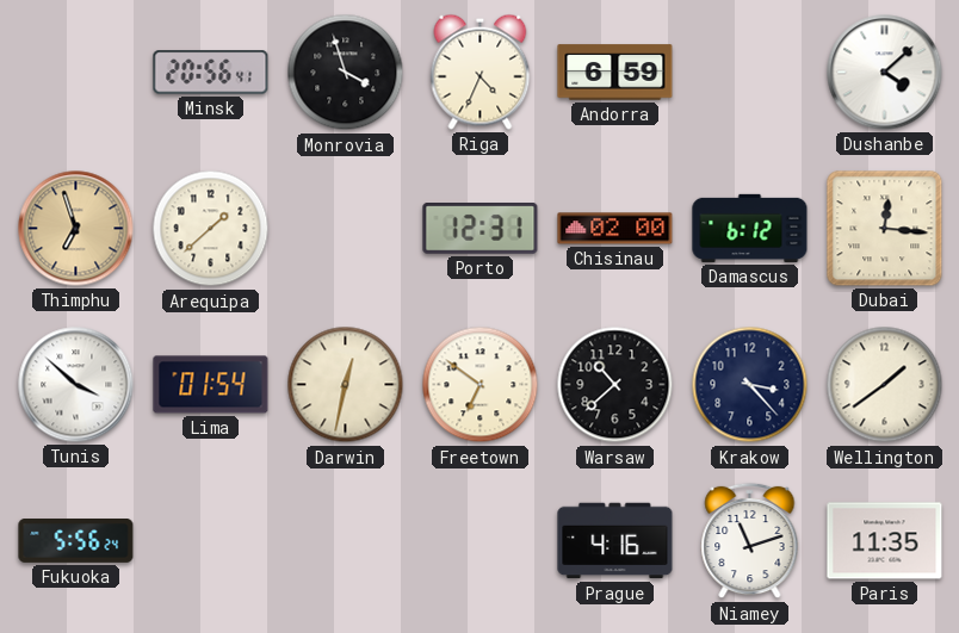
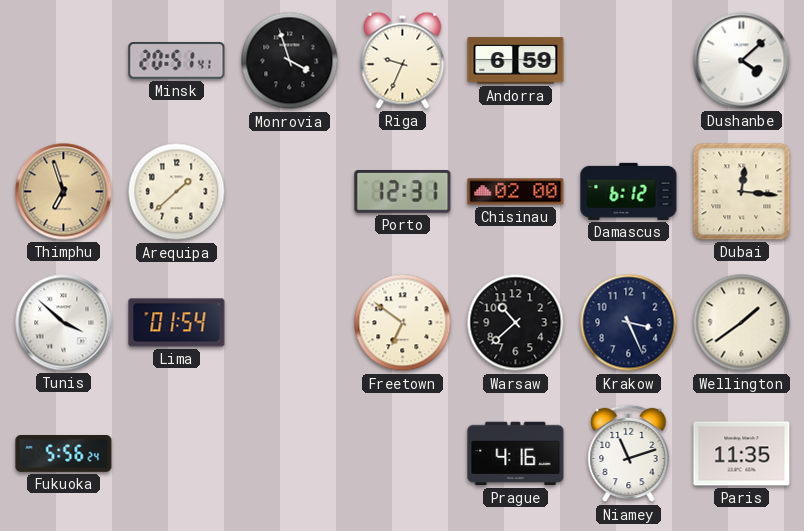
Minsk: 20:56 -> 20:51
Riga: 4:34 -> 9:34
Darwin: 12:32 -> none
Krakow: 3:23 -> 3:26
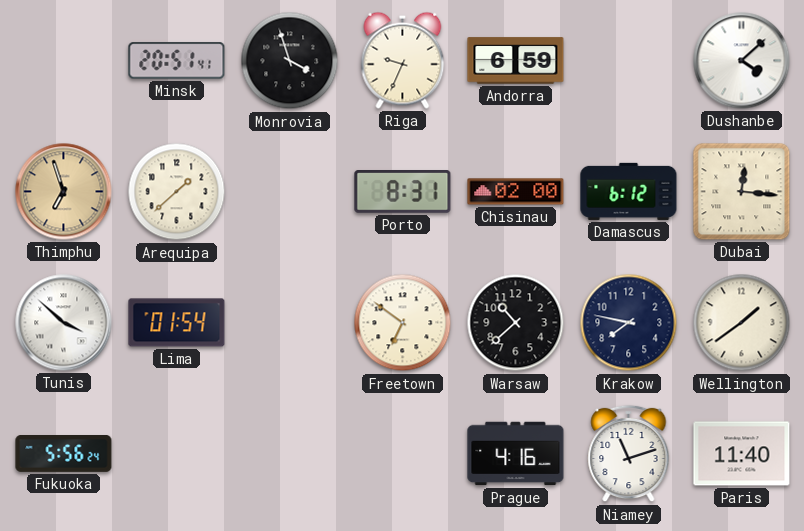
Porto: 12:31 -> 8:31
Krakow: 3:26 -> 7:47
Paris: 11:35 -> 11:40
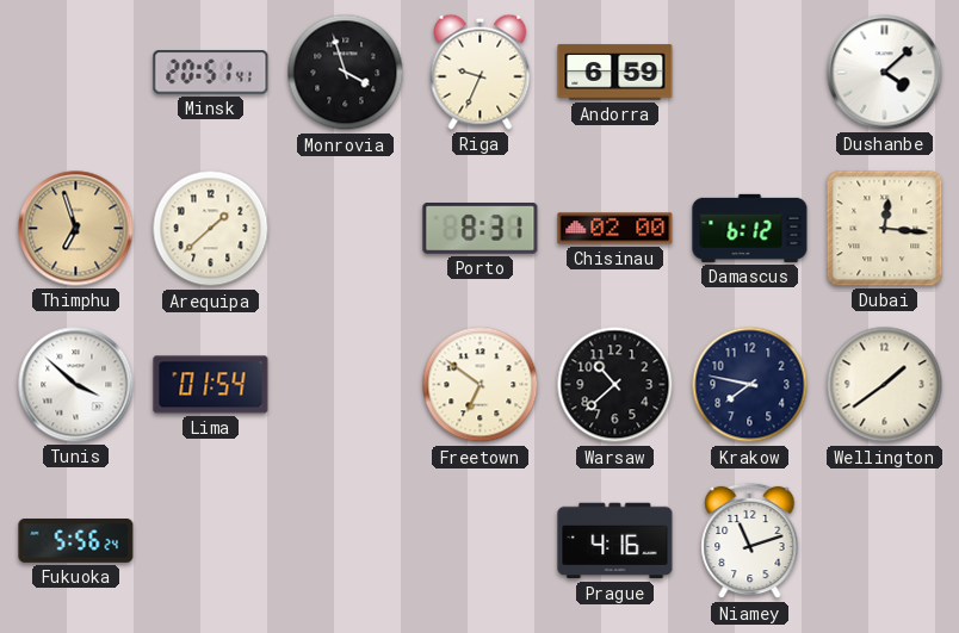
Paris: 11:40 -> none
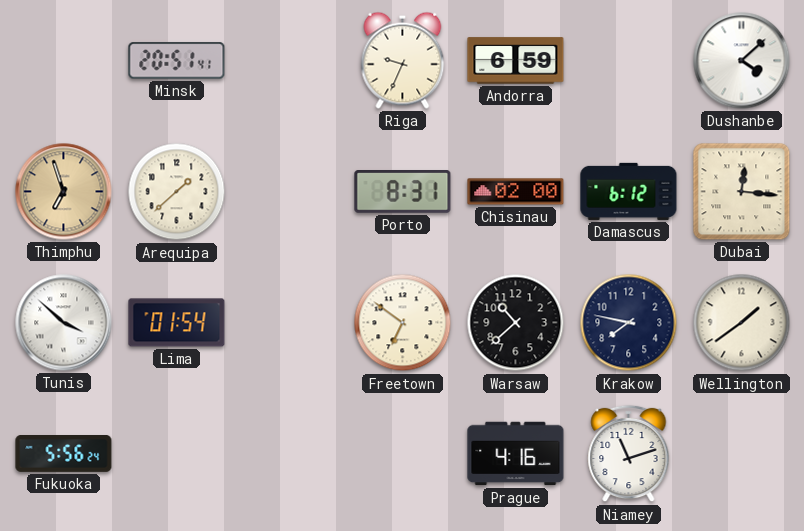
Monrovia: 3:57 -> none
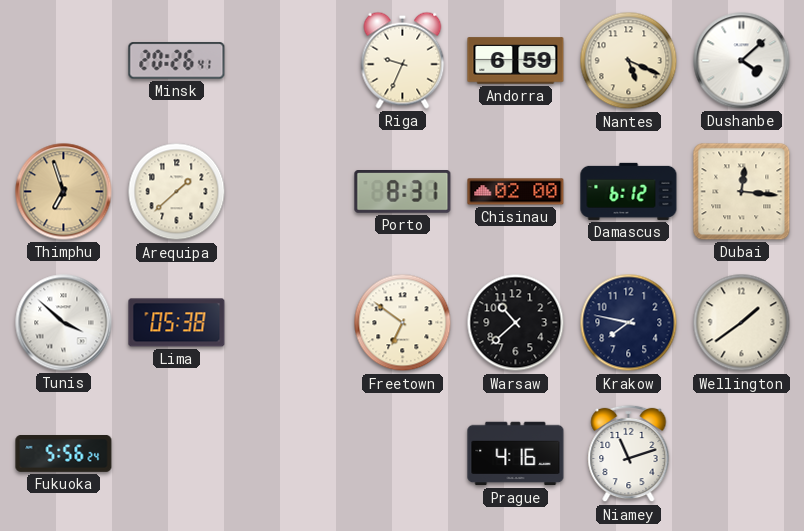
Minsk: 20:51 -> 20:26
Nantes: none -> 5:19
Lima: 01:54 -> 05:38
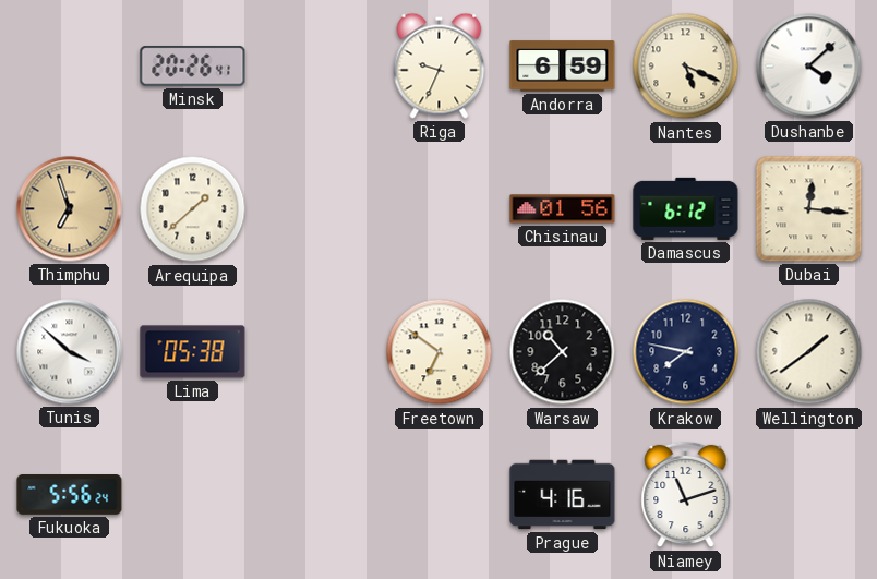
Porto: 8:31 -> none
Chisinau: 02:00 -> 01:56
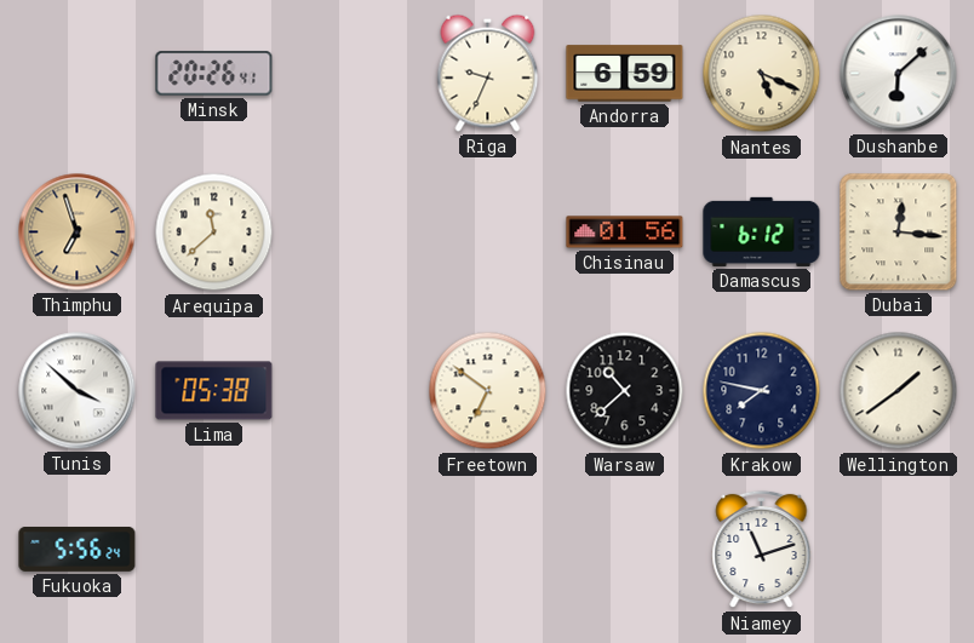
Dushanbe: 4:08 -> 6:08
Arequipa: 1:38 -> 11:38
Prague: 4:16 -> none
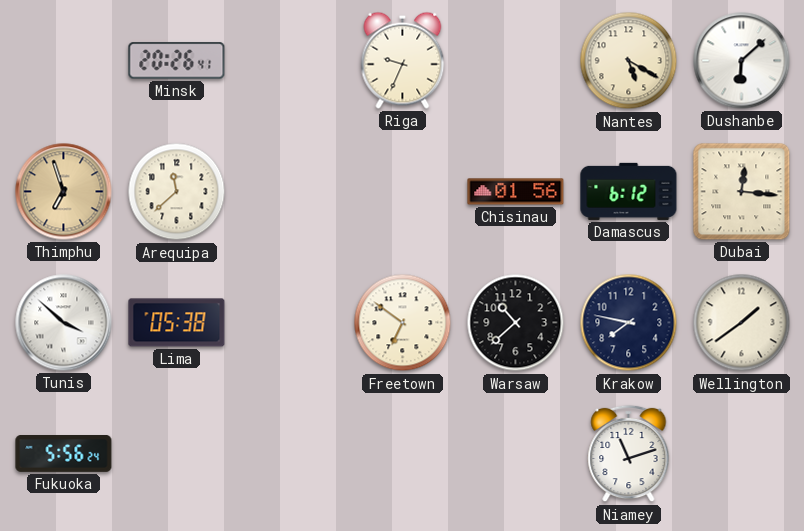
Andorra: 6:59 -> none
Nantes: 5:19 -> 5:20
